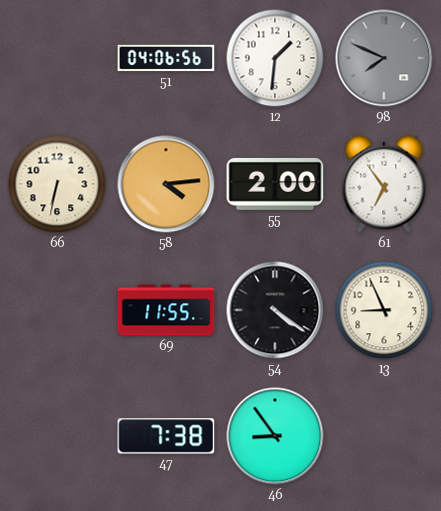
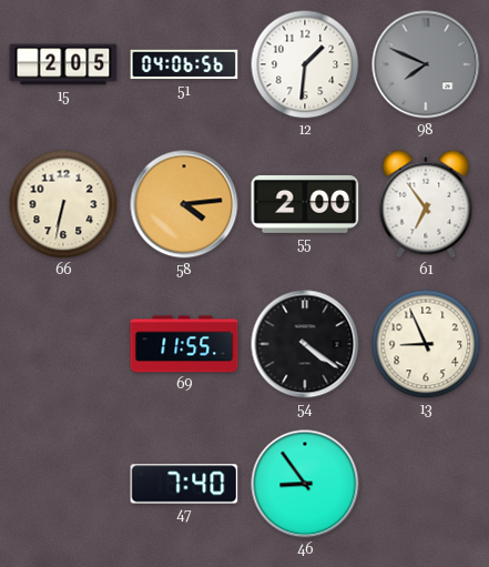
15: none -> 2:05
47: 7:38 -> 7:40
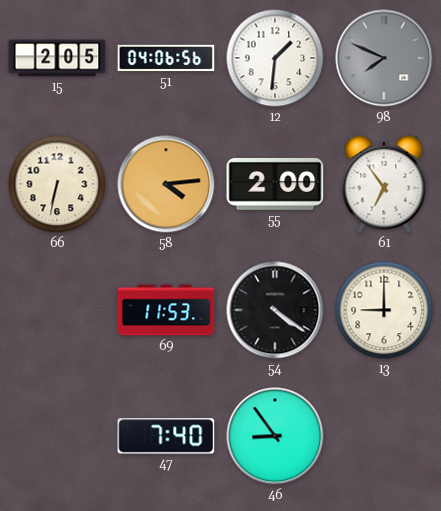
69: 11:55 -> 11:53
13: 8:56 -> 9:00
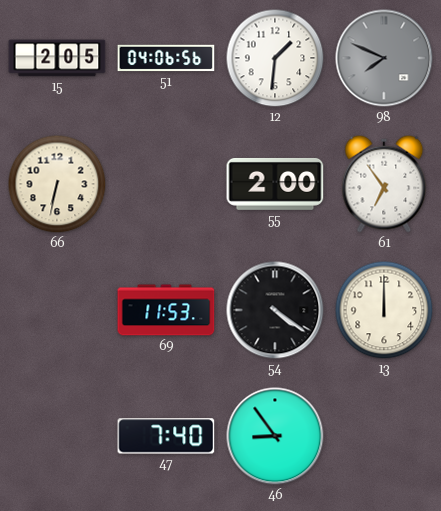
58: 4:14 -> none
13: 9:00 -> 12:00
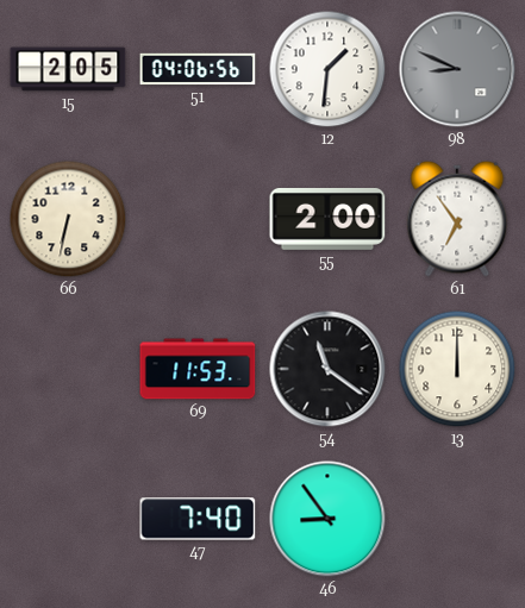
98: 7:49 -> 8:49
54: 4:21 -> 11:21
